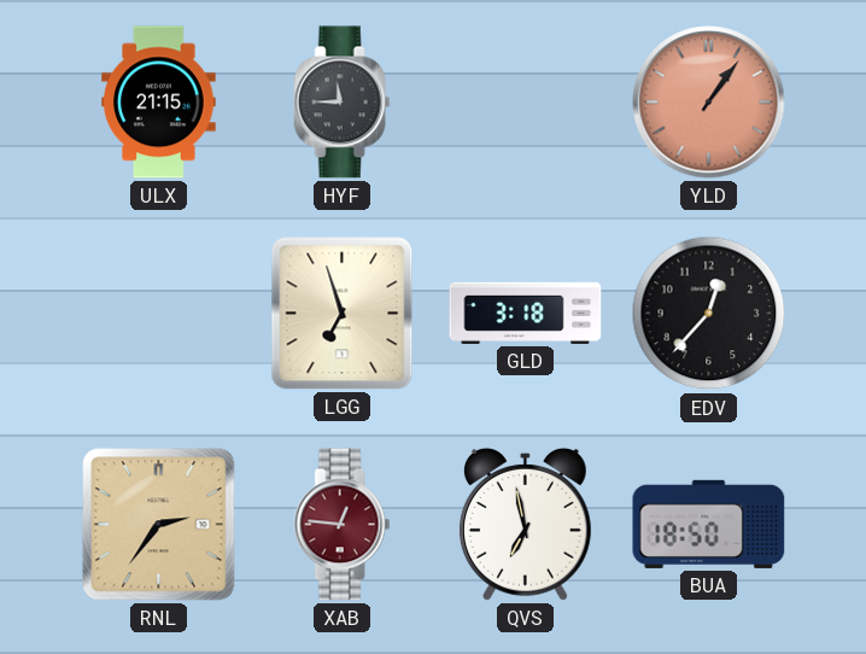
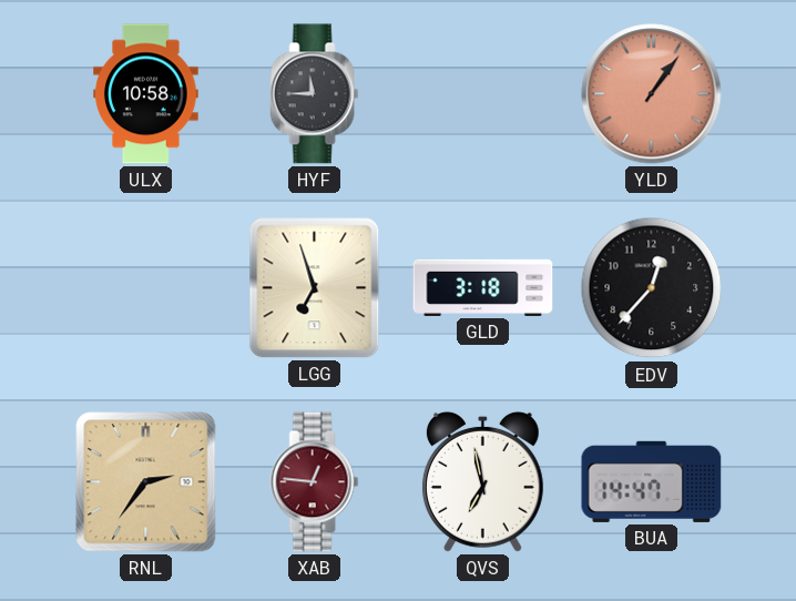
ULX: 21:15 -> 10:58
BUA: 18:50 -> 14:47
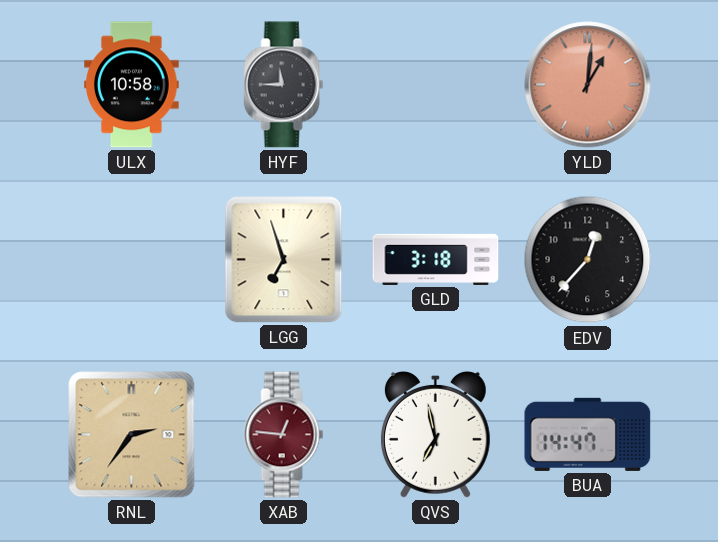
YLD: 1:06 -> 1:01
